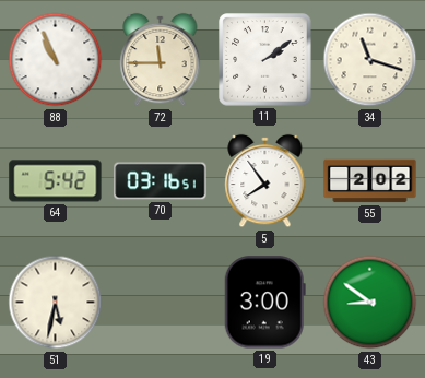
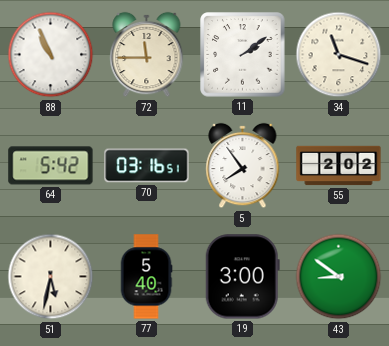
77: none -> 5:40
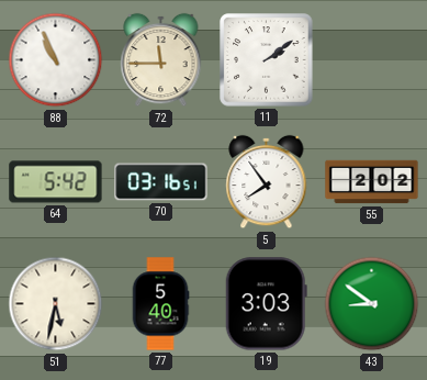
34: 11:18 -> none
19: 3:00 -> 3:03
